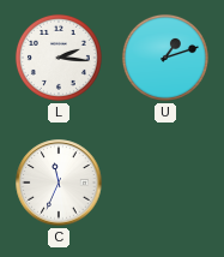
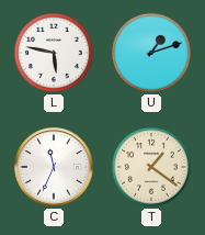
L: 2:16 -> 5:47
T: none -> 1:21
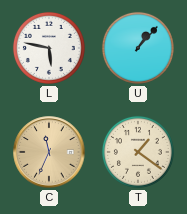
U: 1:12 -> 1:07
C dial: white -> champagne
